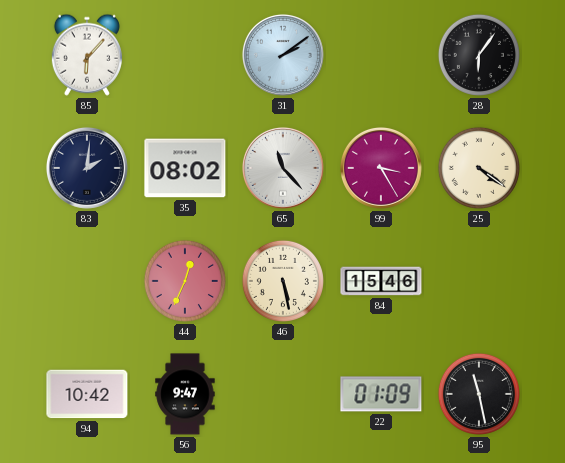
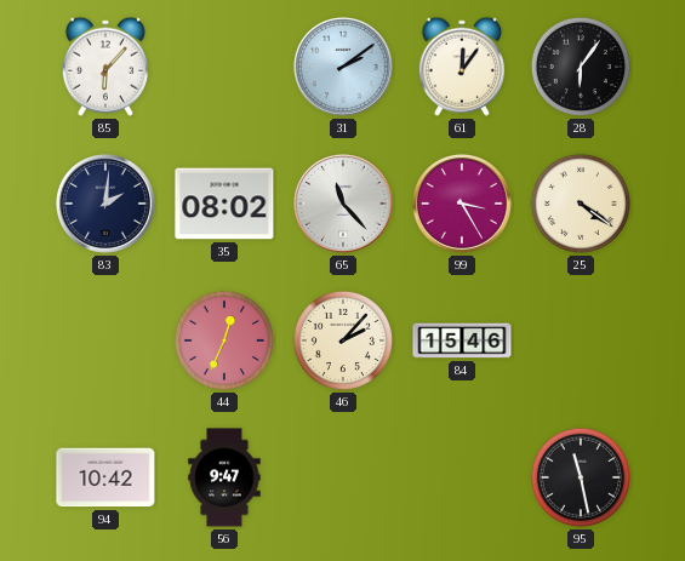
61: none -> 12:06
46: 5:28 -> 2:07
22: 01:09 -> none
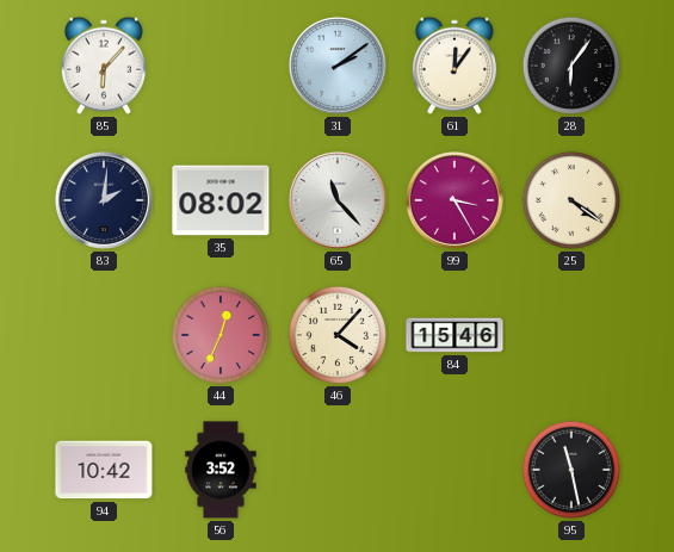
46: 2:07 -> 4:07
56: 9:47 -> 3:52
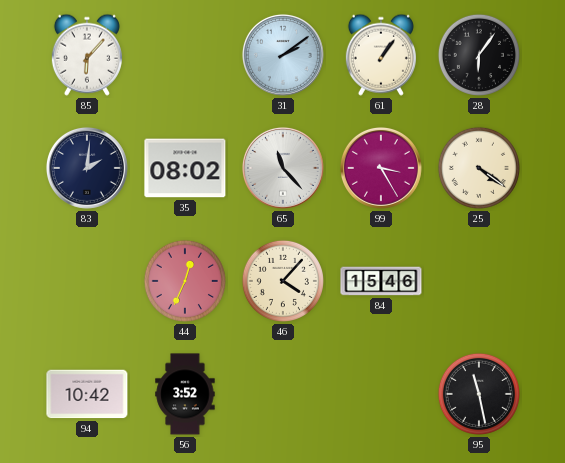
61: 12:06 -> 1:06
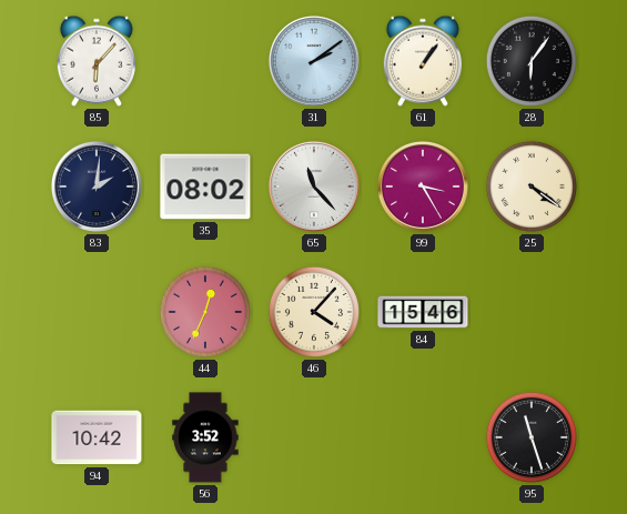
95: 11:28 -> 11:27
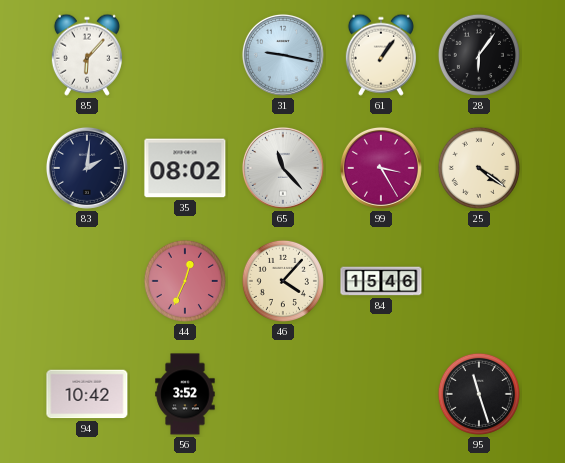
31: 2:09 -> 9:17
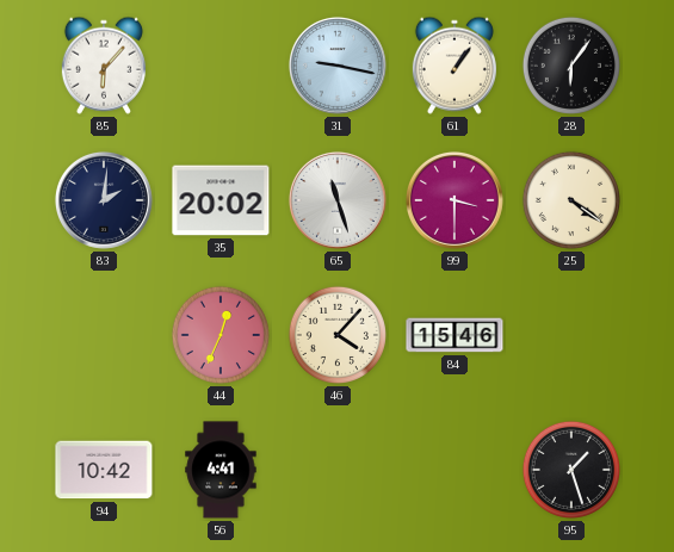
35: 08:02 -> 20:02
65: 11:23 -> 11:27
99: 3:25 -> 3:30
56: 3:52 -> 4:41
95: 11:27 -> 1:27
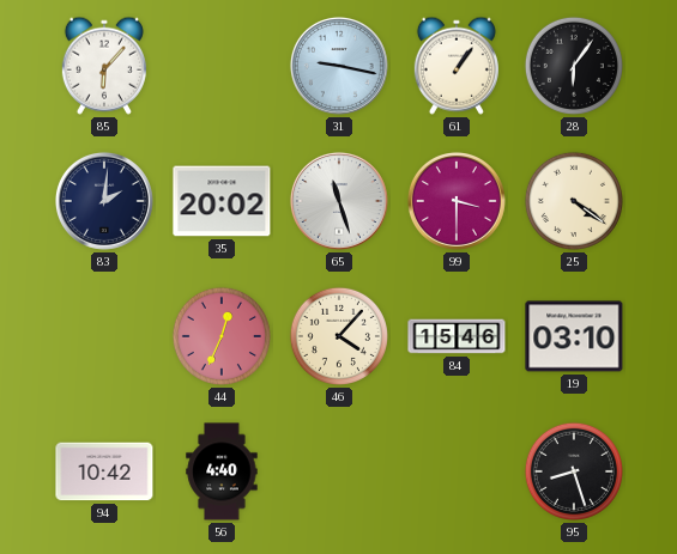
19: none -> 03:10
56: 4:41 -> 4:40
95: 1:27 -> 8:27
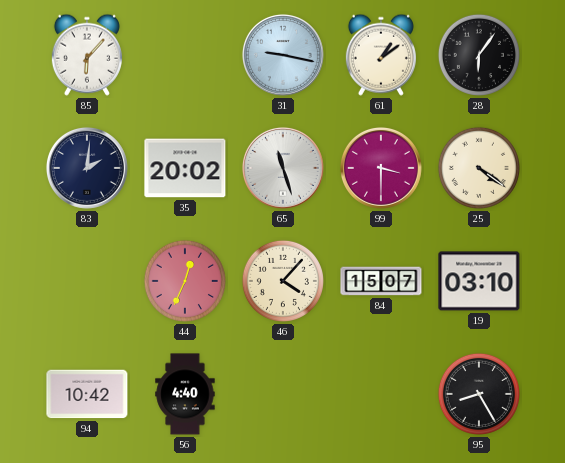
61: 1:06 -> 1:09
84: 15:46 -> 15:07
95: 8:27 -> 8:25
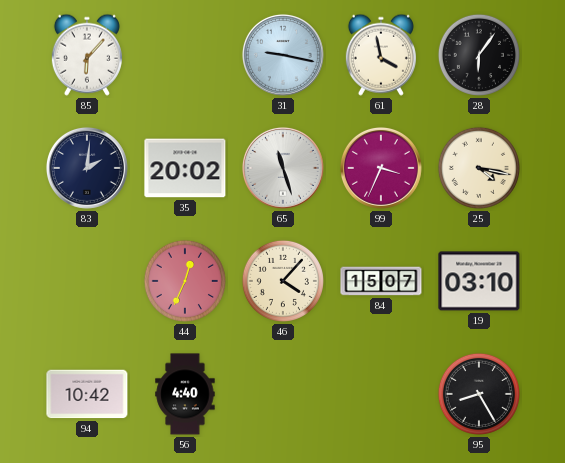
61: 1:09 -> 3:58
99: 3:30 -> 3:34
25: 4:21 -> 4:17
